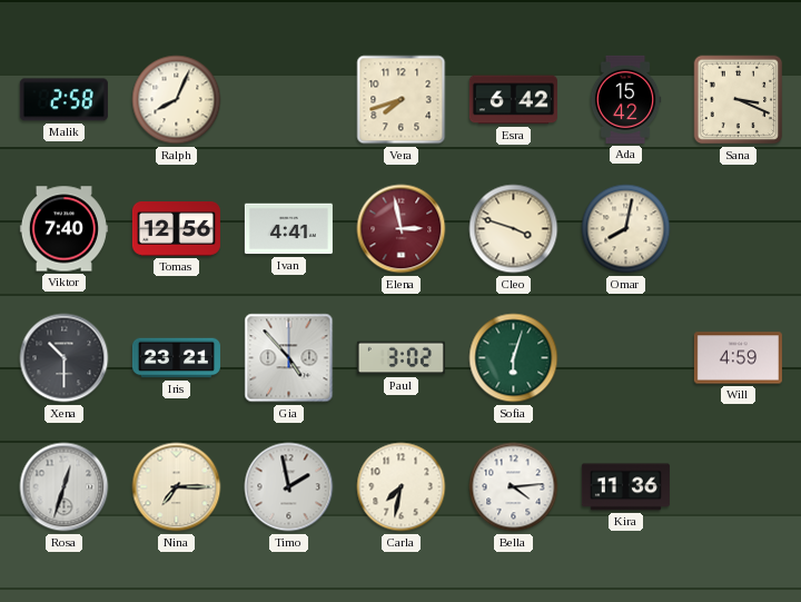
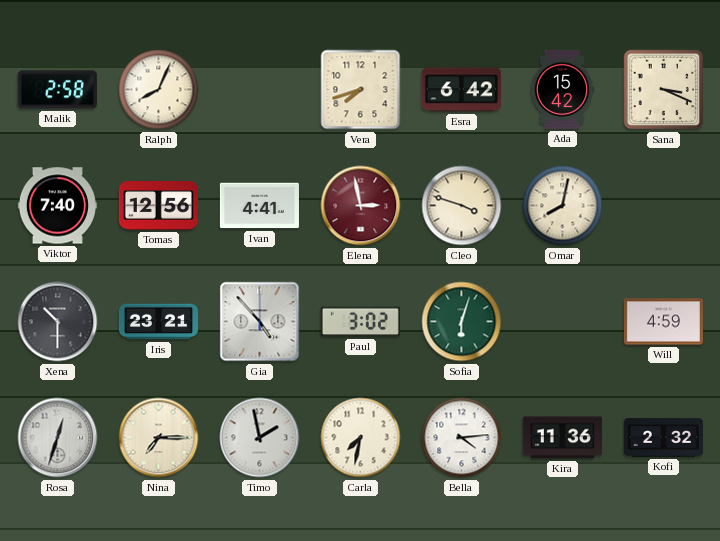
Kofi: none -> 2:32
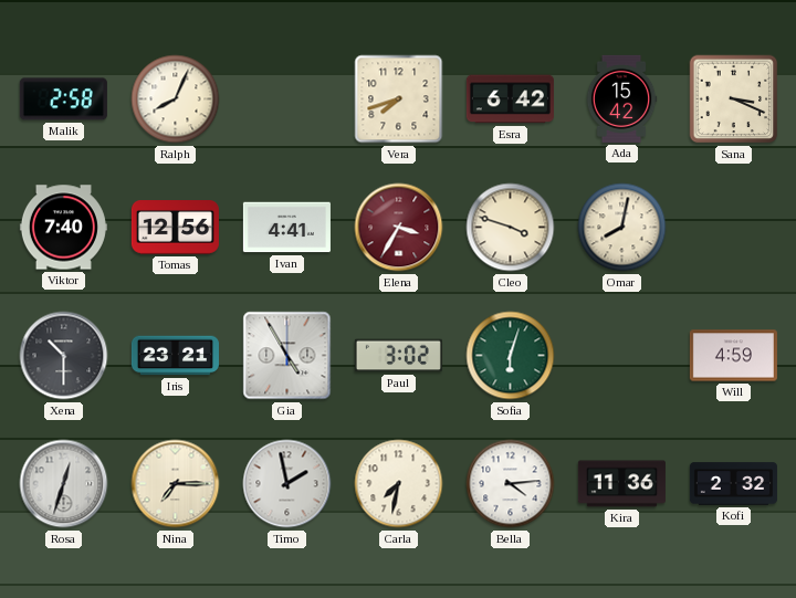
Elena: 2:58 -> 3:35
Gia: 4:53 -> 4:55
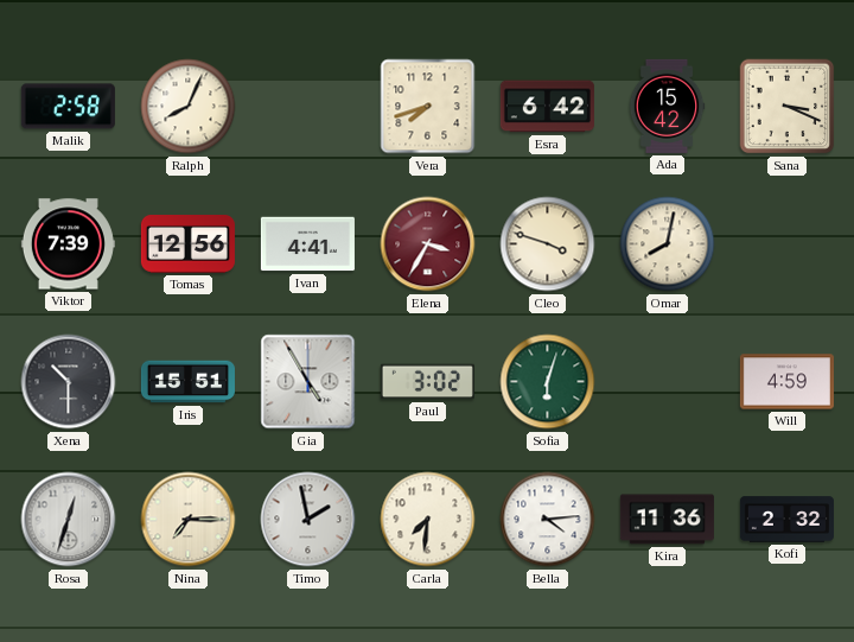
Viktor: 7:40 -> 7:39
Iris: 23:21 -> 15:51
Carla: 7:32 -> 7:31
